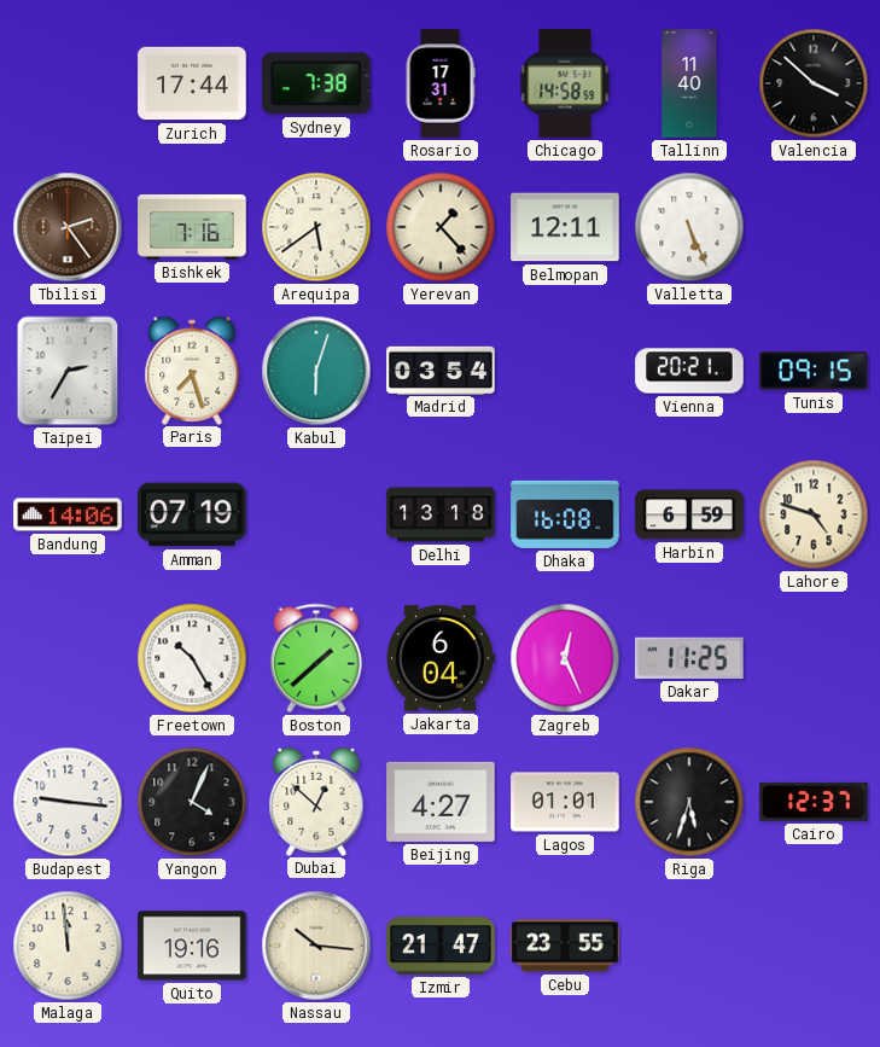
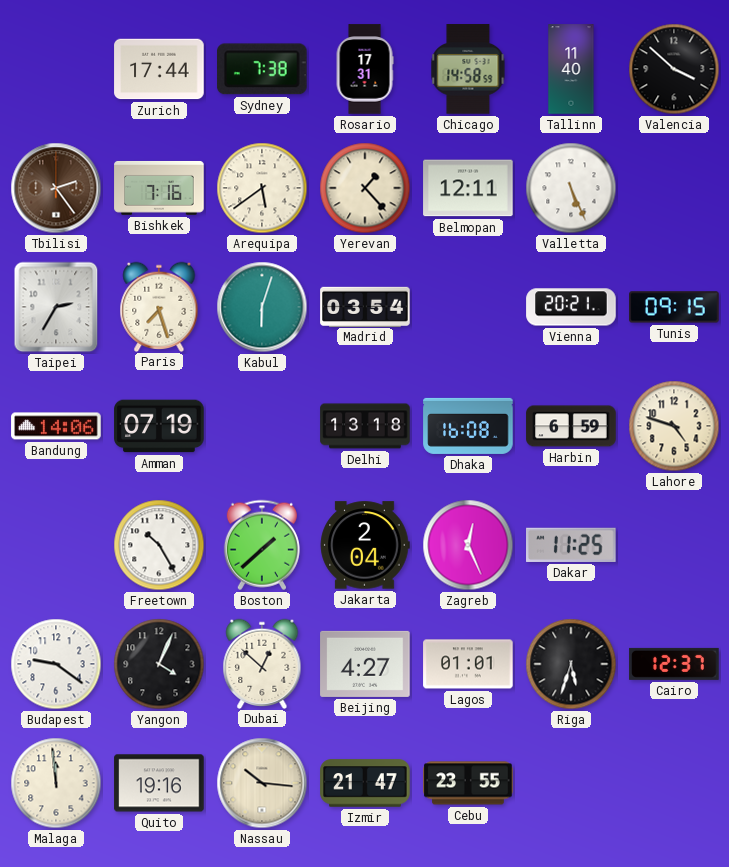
Jakarta: 6:04 -> 2:04
Budapest: 9:16 -> 9:21
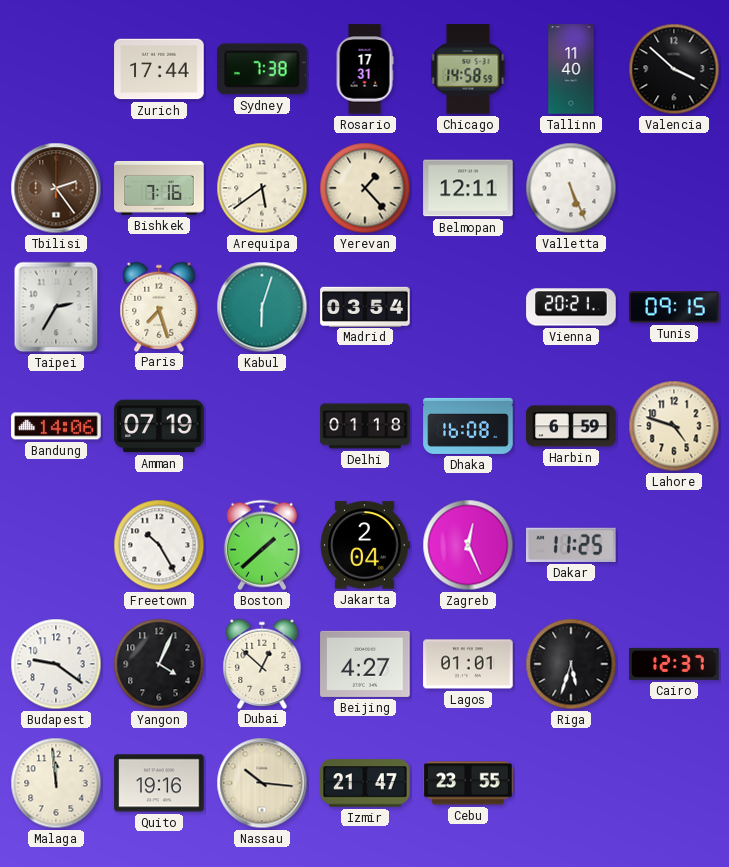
Delhi: 13:18 -> 01:18
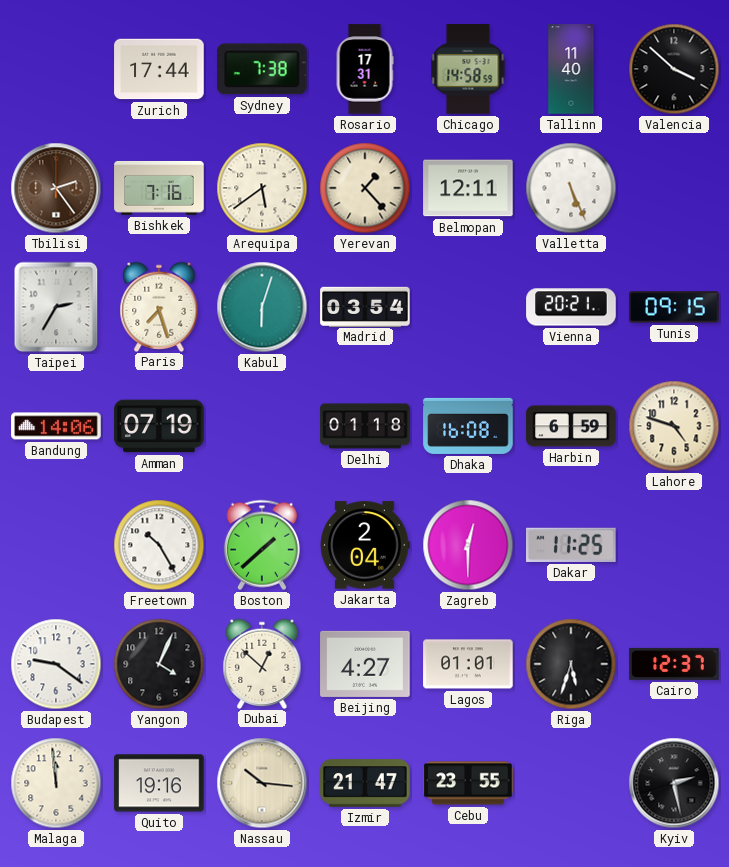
Zagreb: 12:26 -> 12:30
Kyiv: none -> 2:28
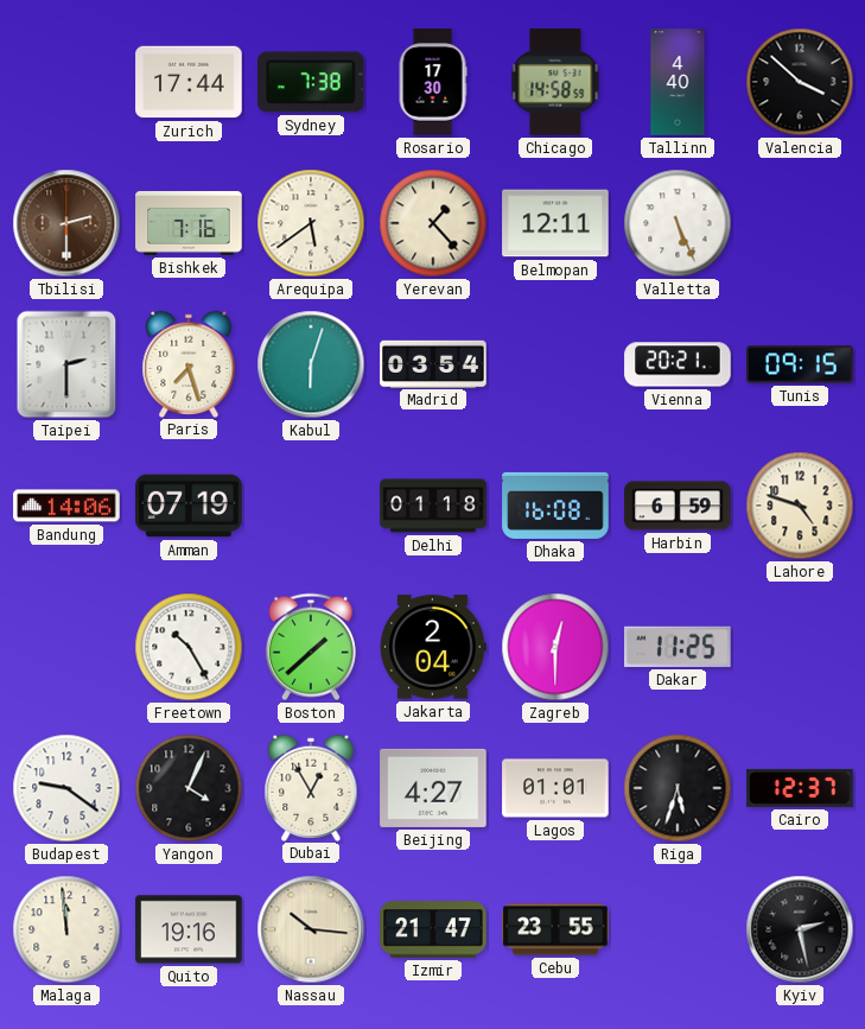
Rosario: 17:31 -> 17:30
Tallinn: 11:40 -> 4:40
Tbilisi: 2:24 -> 2:30
Taipei: 2:35 -> 2:30
Dubai: 12:52 -> 12:55
